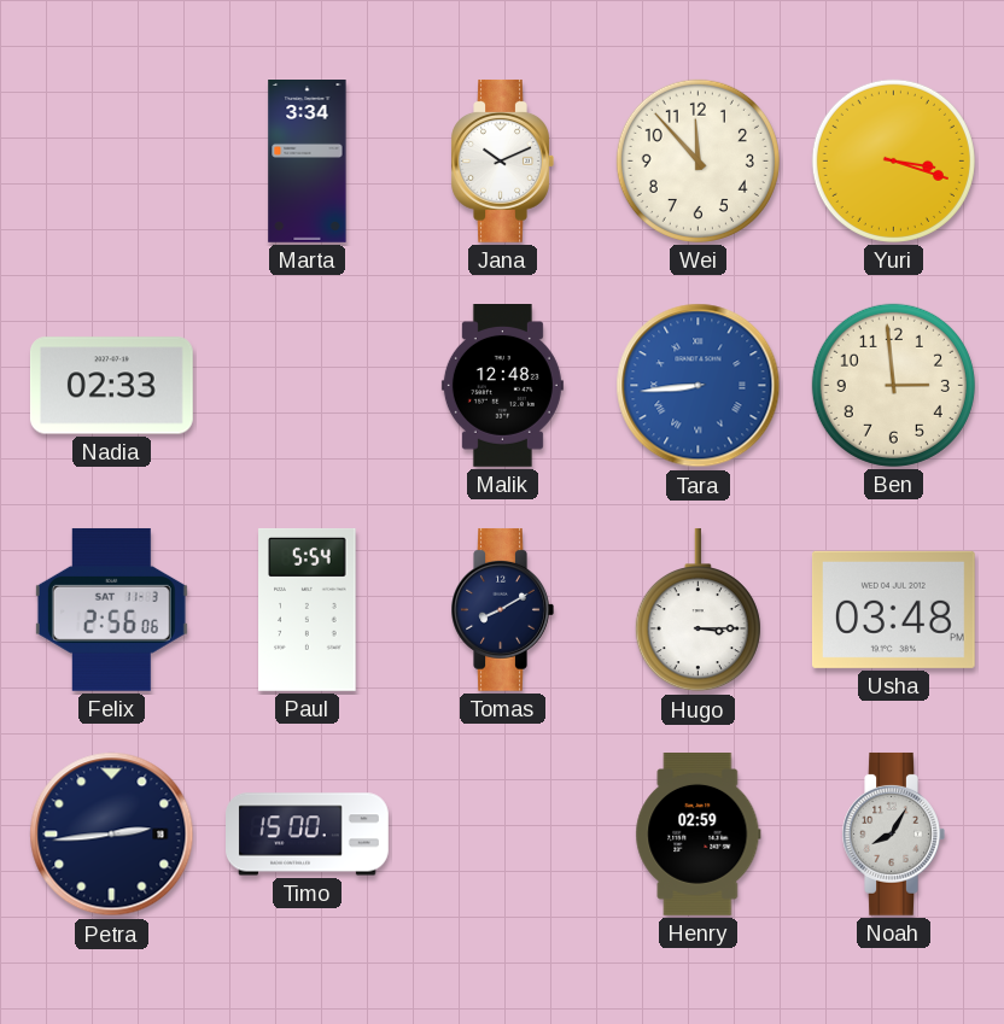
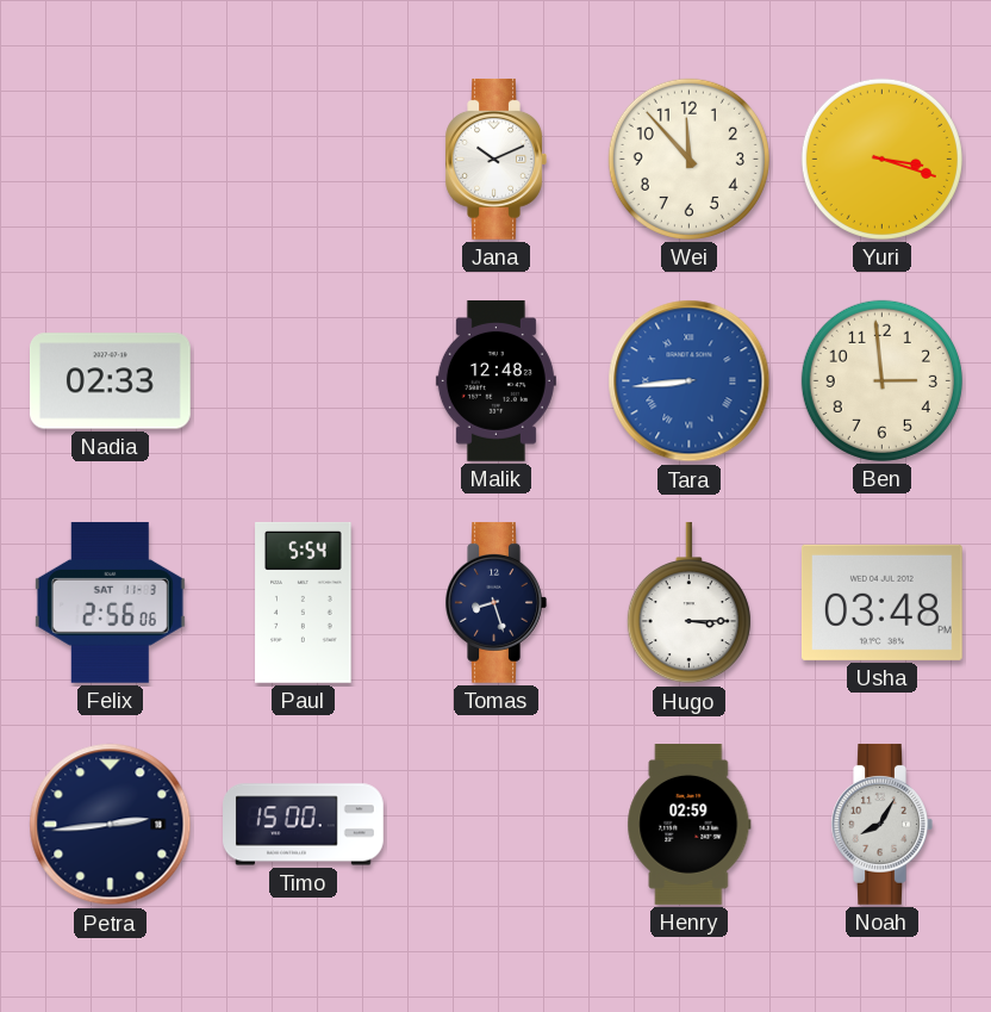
Marta: 3:34 -> none
Tomas: 8:10 -> 8:27
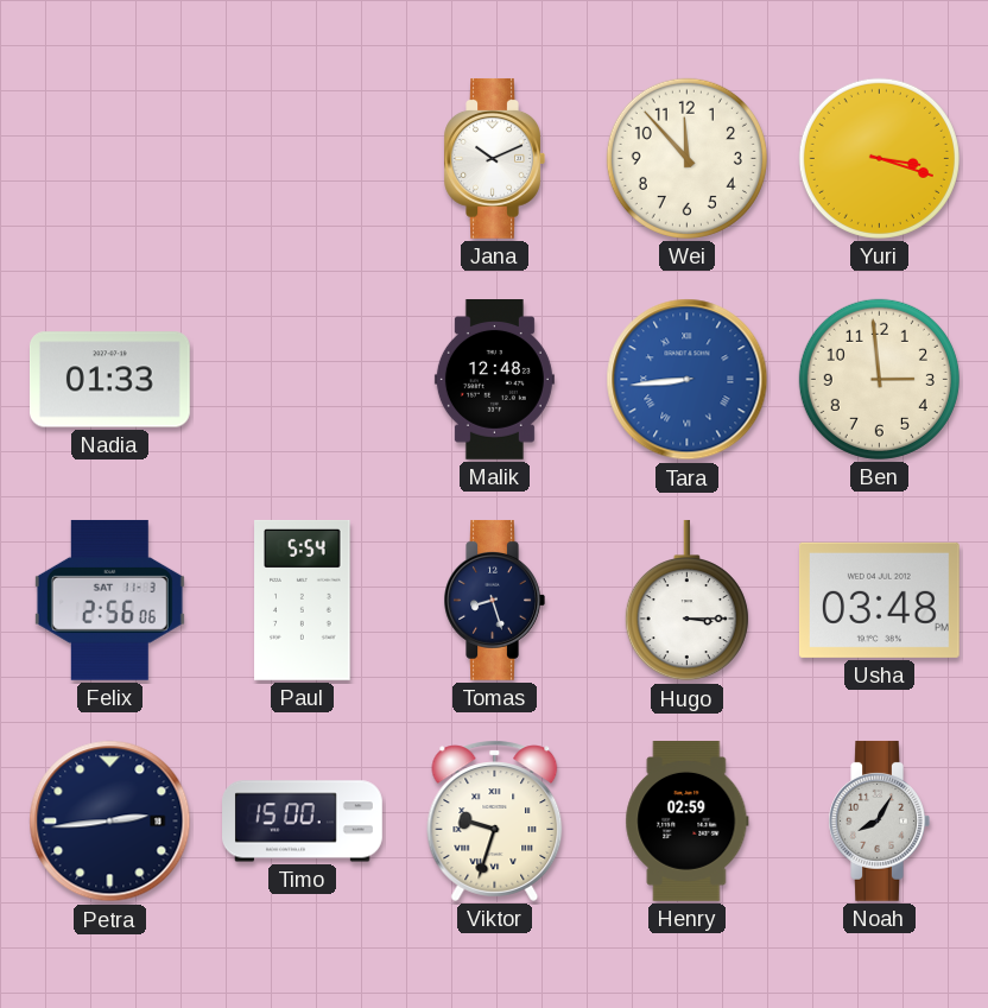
Nadia: 02:33 -> 01:33
Viktor: none -> 9:33
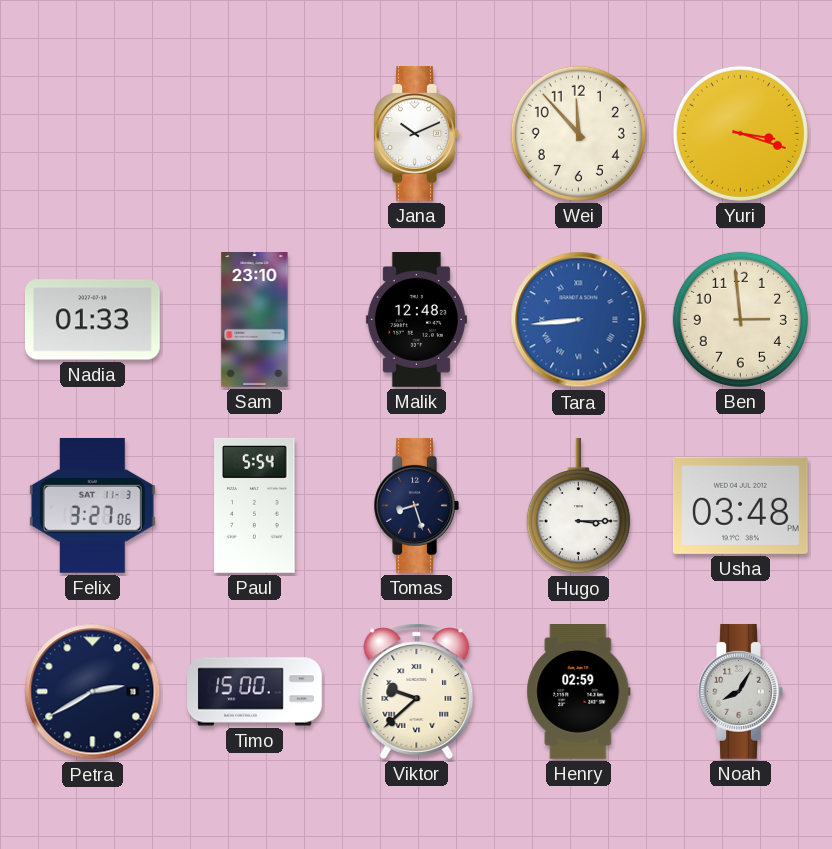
Sam: none -> 23:10
Felix: 2:56 -> 3:27
Petra: 2:44 -> 2:40
Viktor: 9:33 -> 9:38
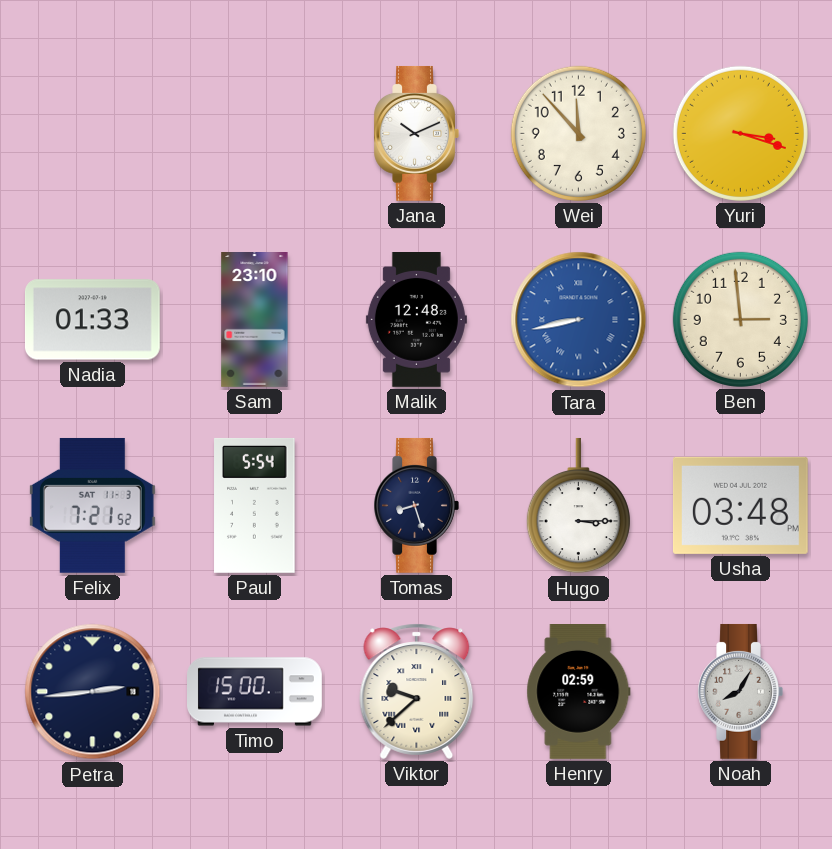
Tara: 8:44 -> 8:43
Felix: 3:27 -> 7:21
Petra: 2:40 -> 2:44
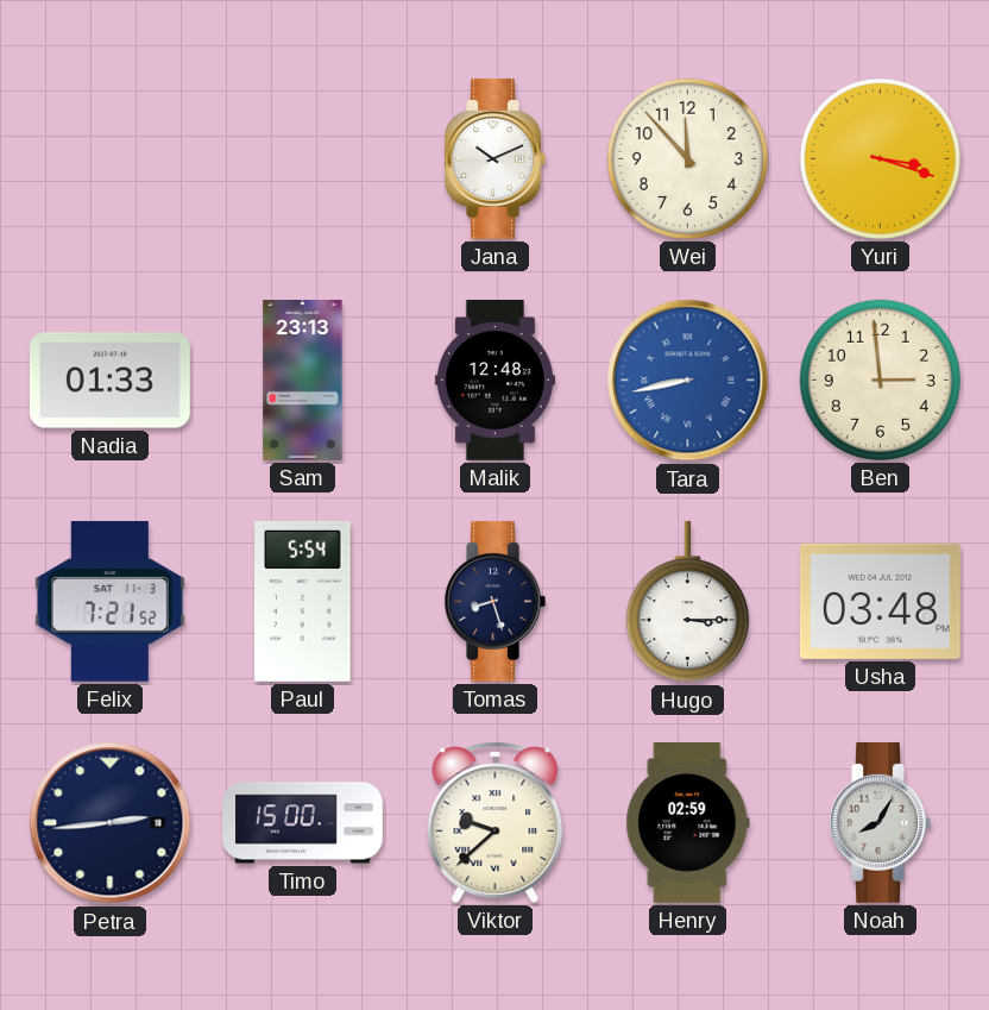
Sam: 23:10 -> 23:13
